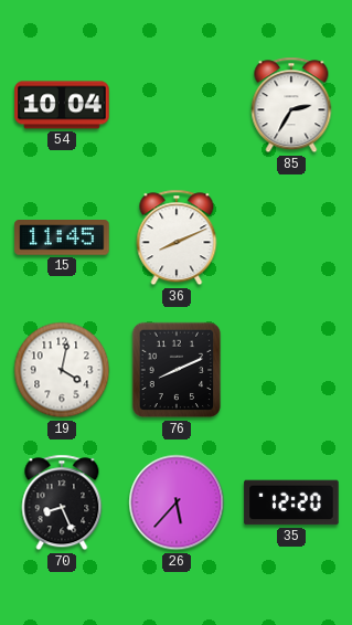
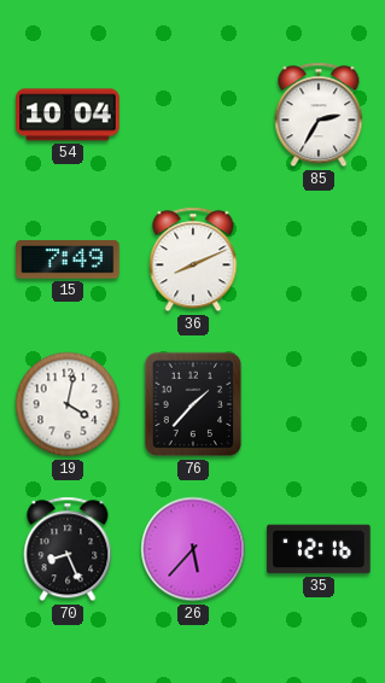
15: 11:45 -> 7:49
76: 8:11 -> 1:37
35: 12:20 -> 12:16
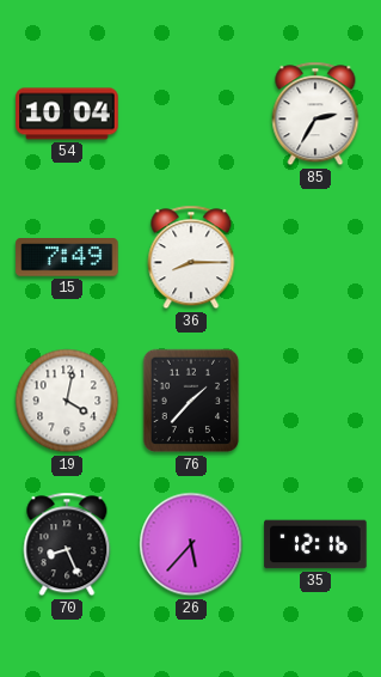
36: 8:11 -> 8:15
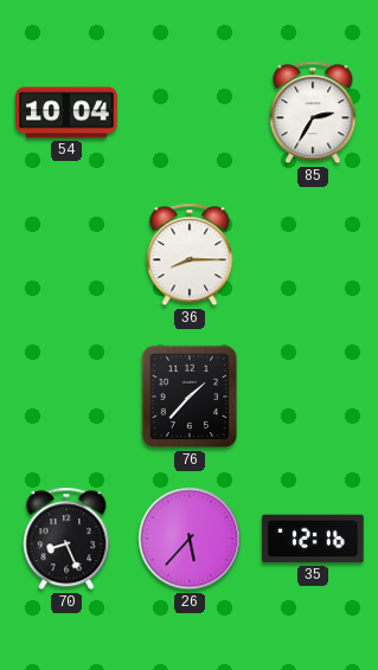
15: 7:49 -> none
19: 4:02 -> none
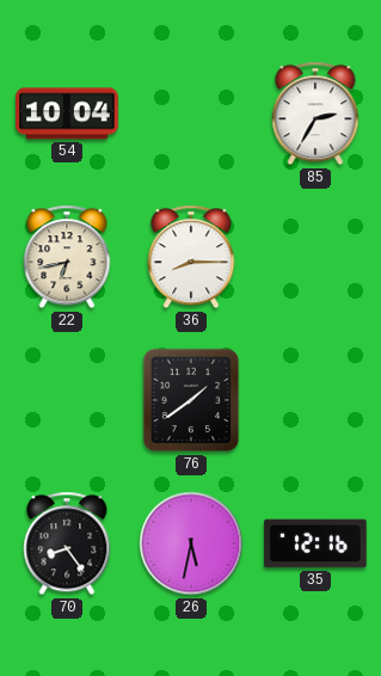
22: none -> 6:43
76: 1:37 -> 1:39
70: 8:26 -> 8:24
26: 5:37 -> 5:32
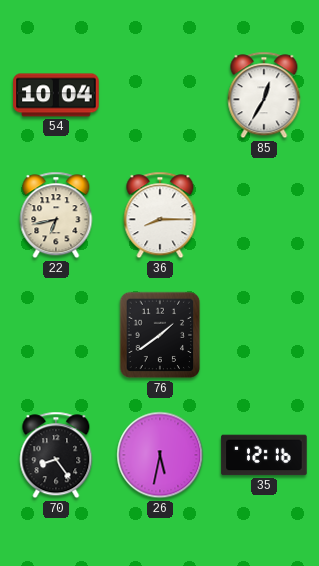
85: 2:35 -> 12:35
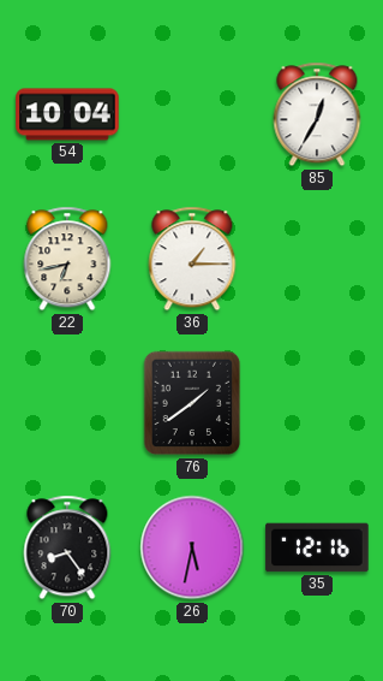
36: 8:15 -> 1:15
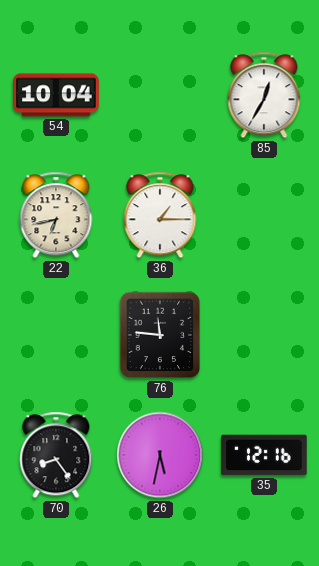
76: 1:39 -> 11:46
